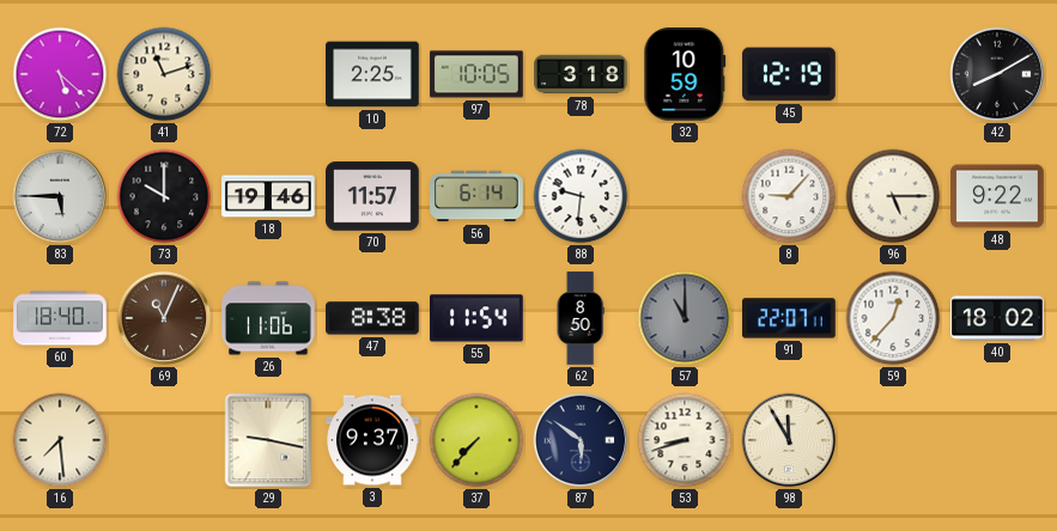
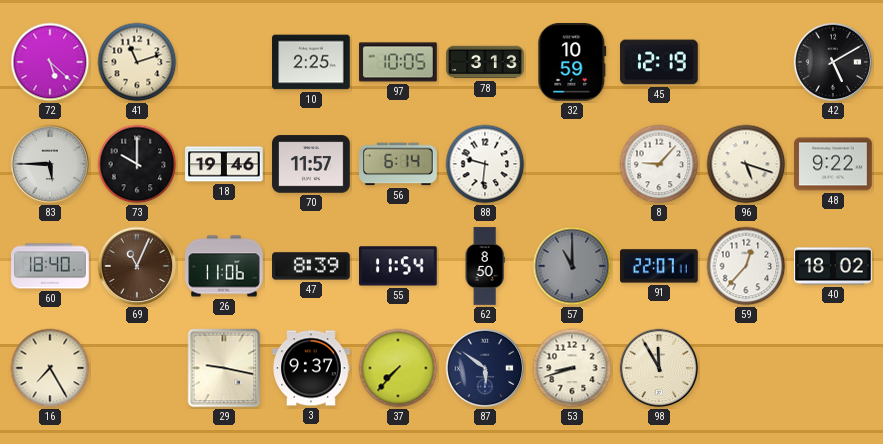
78: 3:18 -> 3:13
42: 8:10 -> 5:10
96: 5:15 -> 5:18
47: 8:38 -> 8:39
16: 7:29 -> 7:25
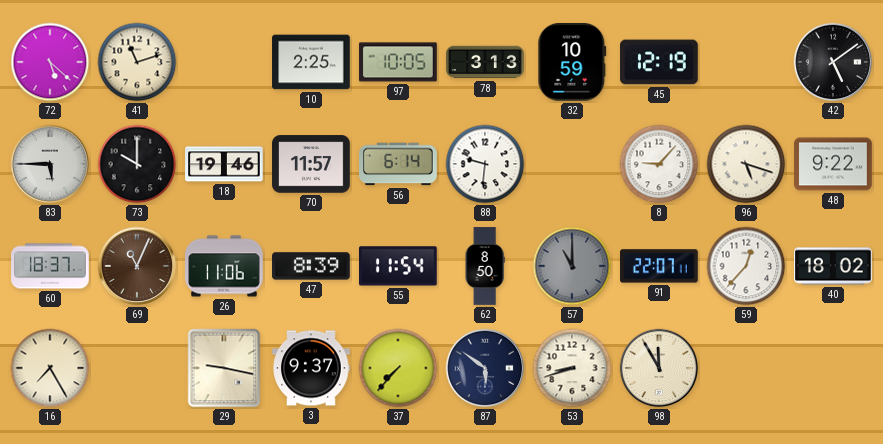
42: 5:10 -> 5:09
60: 18:40 -> 18:37
